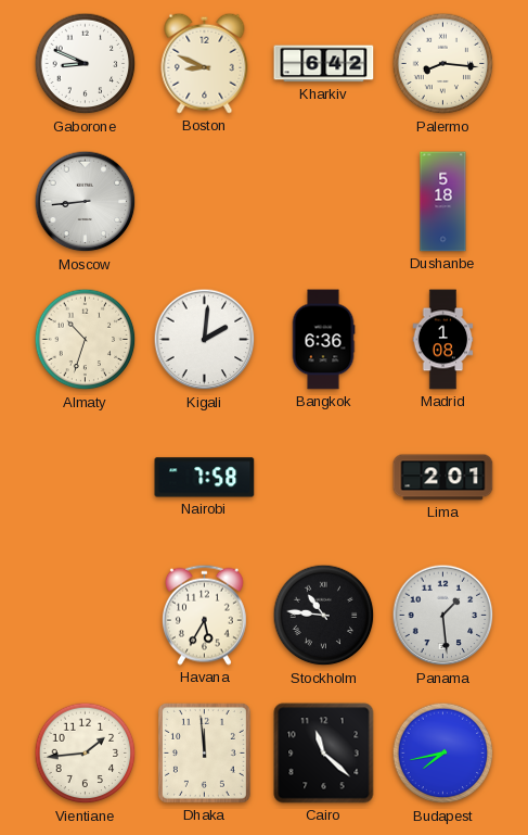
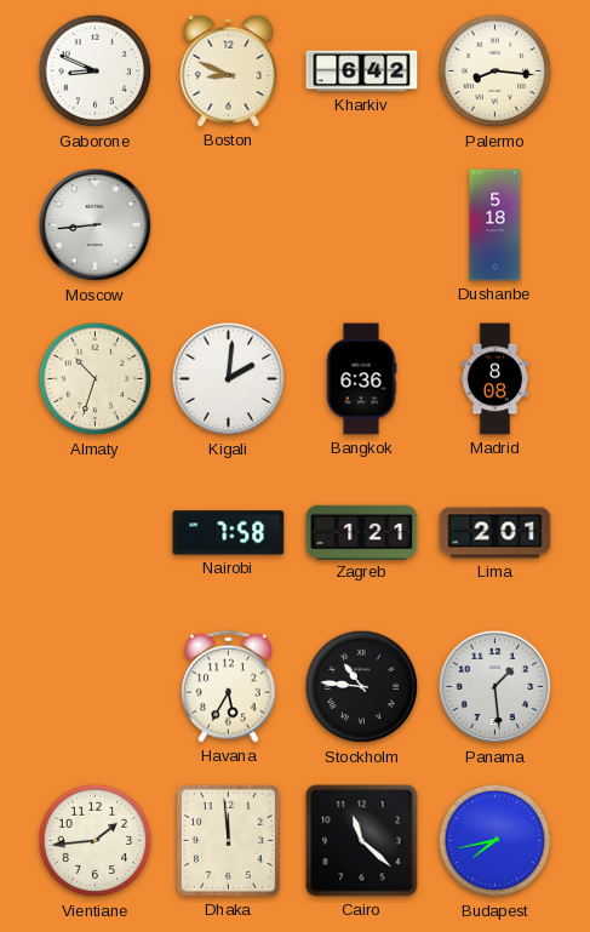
Madrid: 1:08 -> 8:08
Zagreb: none -> 1:21
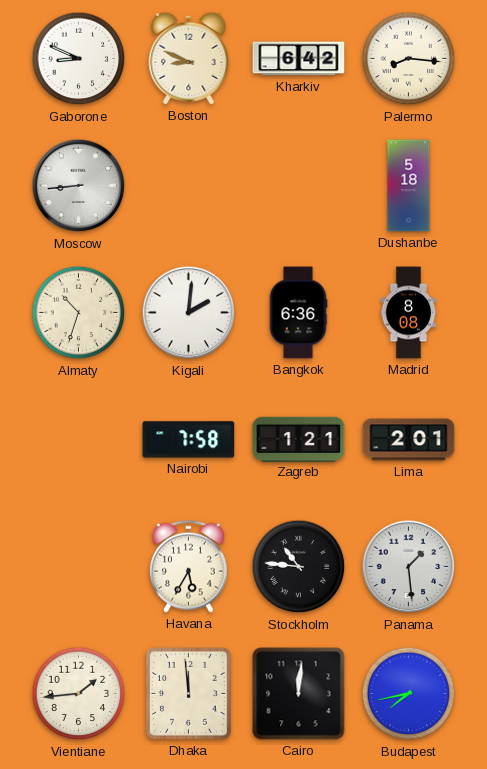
Cairo: 11:22 -> 12:01
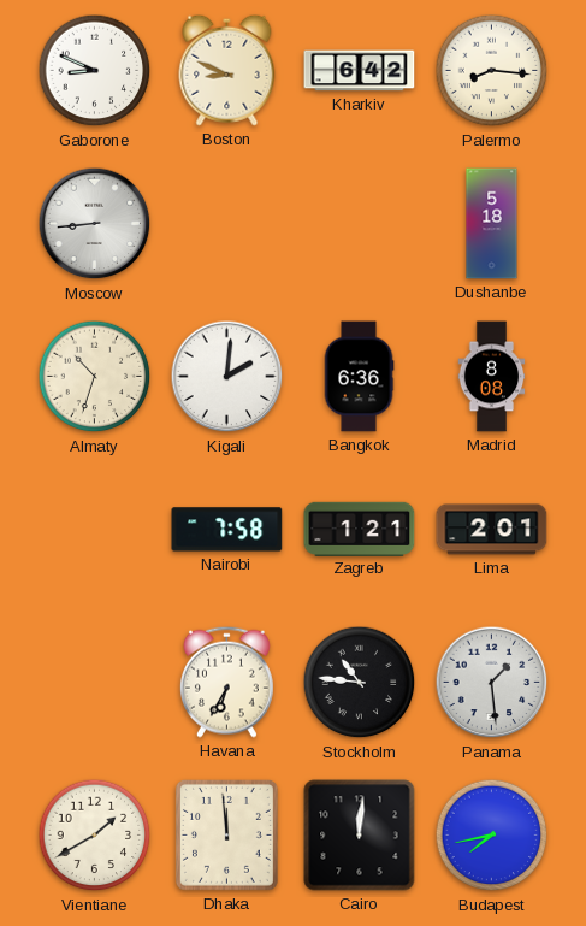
Havana: 5:35 -> 6:35
Vientiane: 1:44 -> 1:40
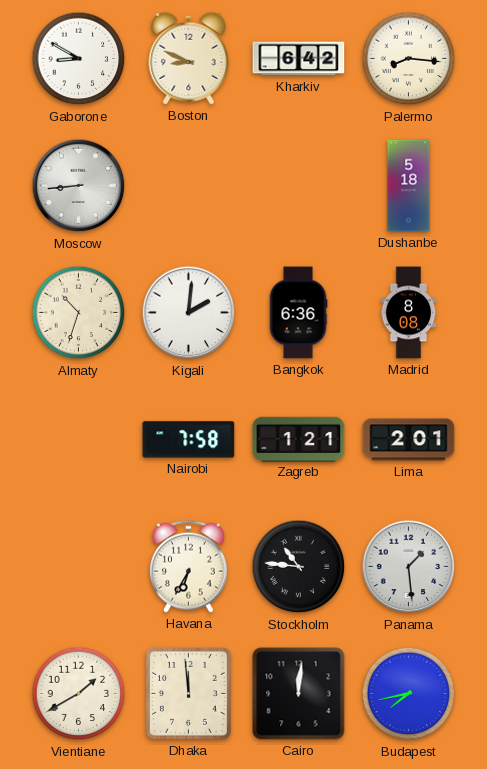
Gaborone: 8:49 -> 8:50
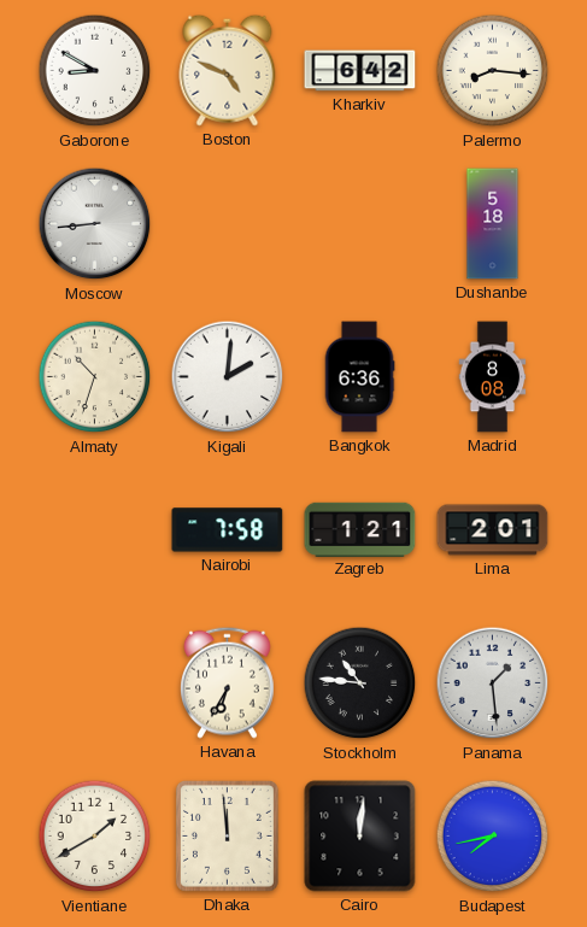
Boston: 8:49 -> 4:49
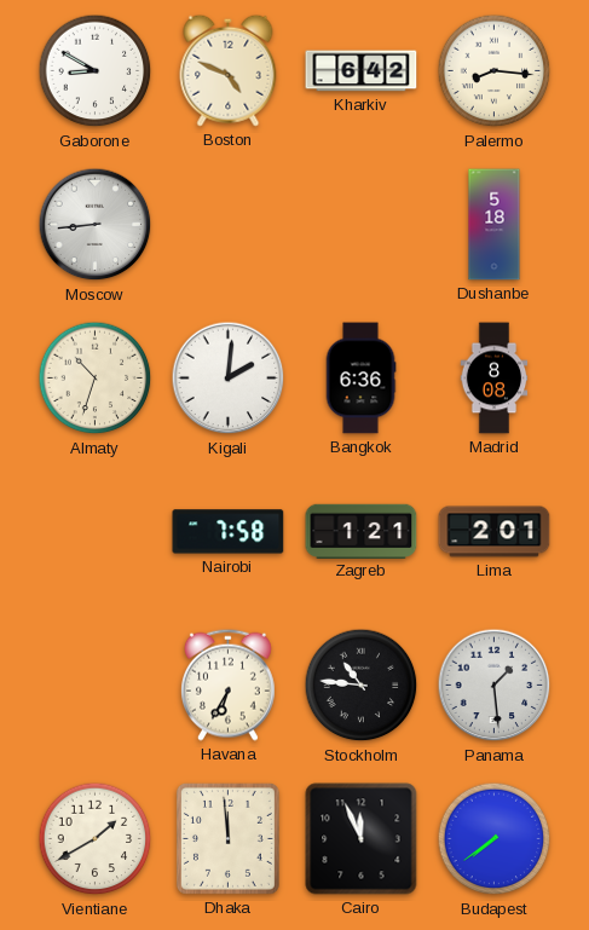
Cairo: 12:01 -> 11:56
Budapest: 7:43 -> 7:39
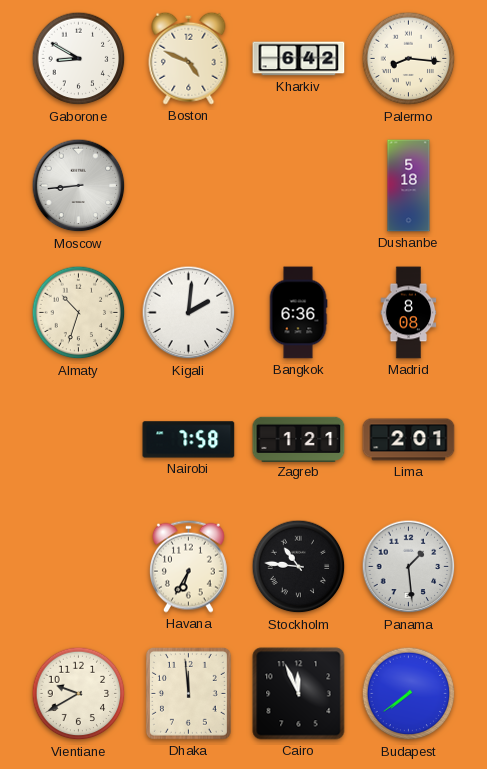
Vientiane: 1:40 -> 9:40
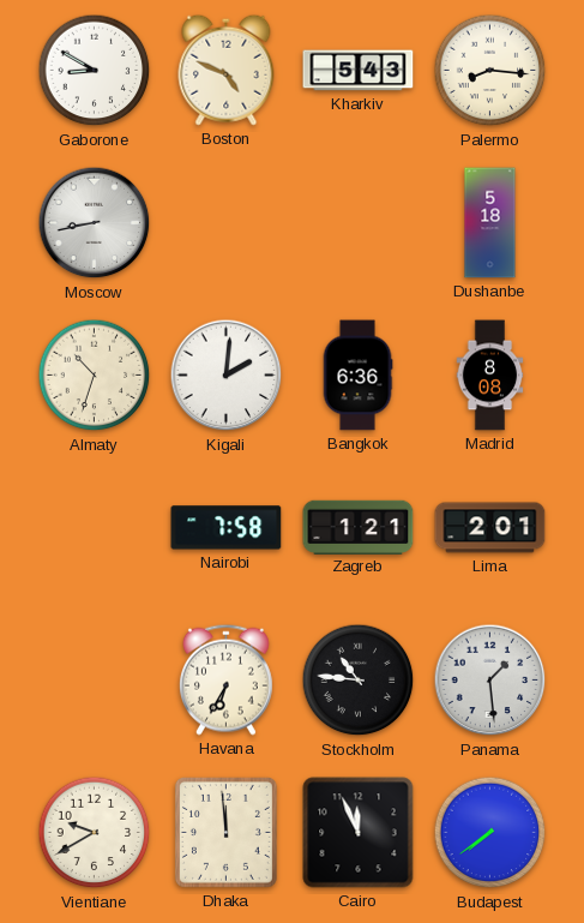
Kharkiv: 6:42 -> 5:43
Moscow: 8:44 -> 8:43
